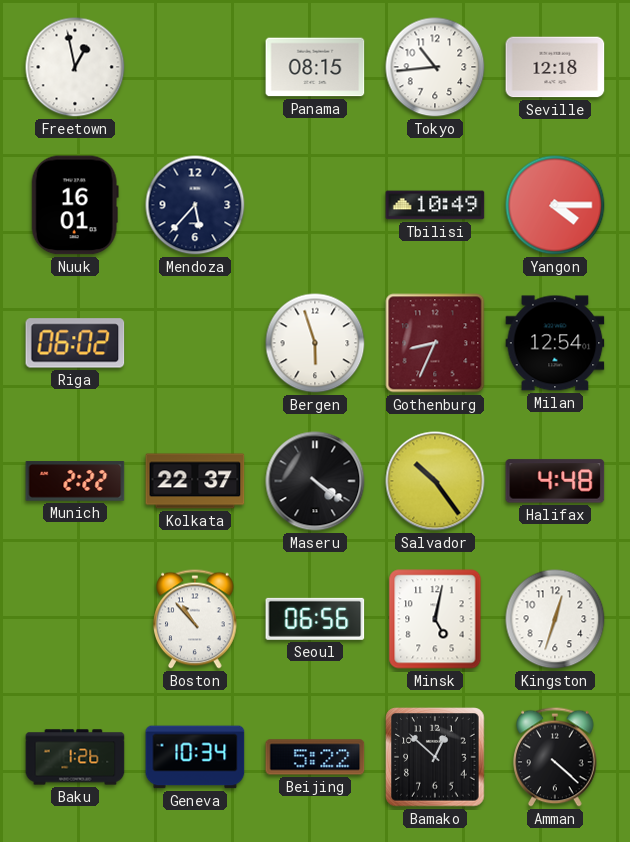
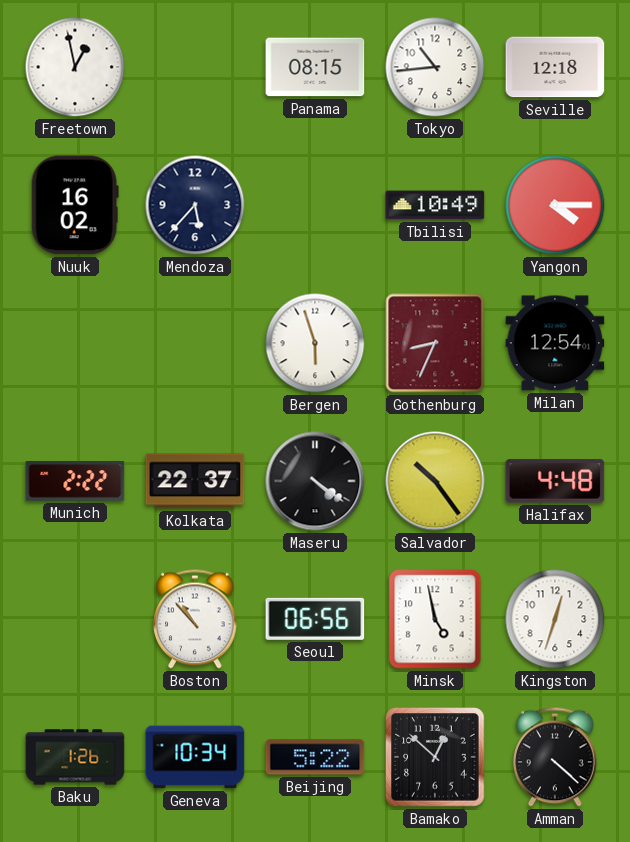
Nuuk: 16:01 -> 16:02
Riga: 06:02 -> none
Minsk: 5:02 -> 4:58
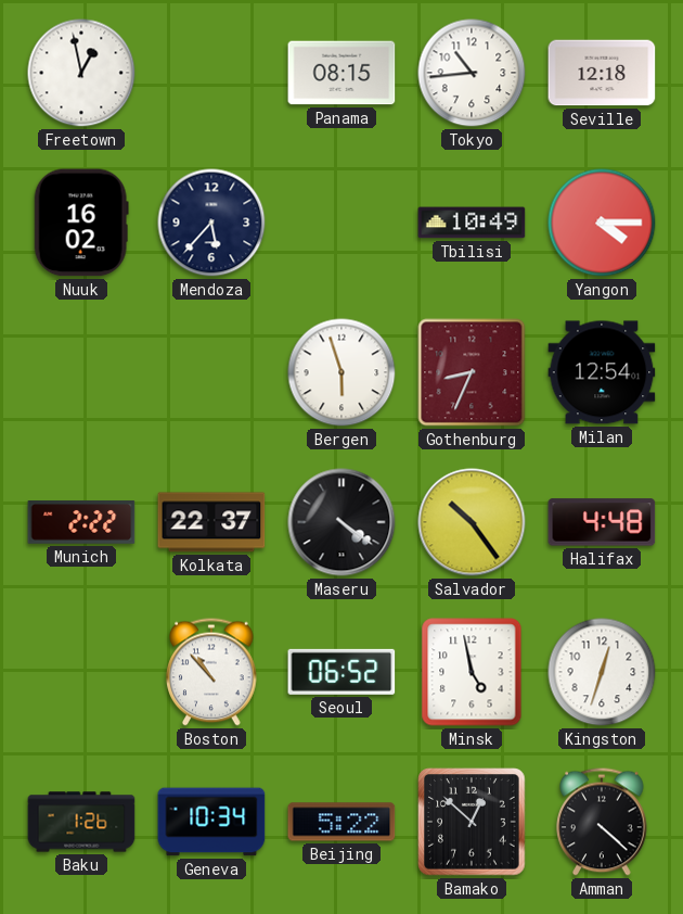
Seoul: 06:56 -> 06:52
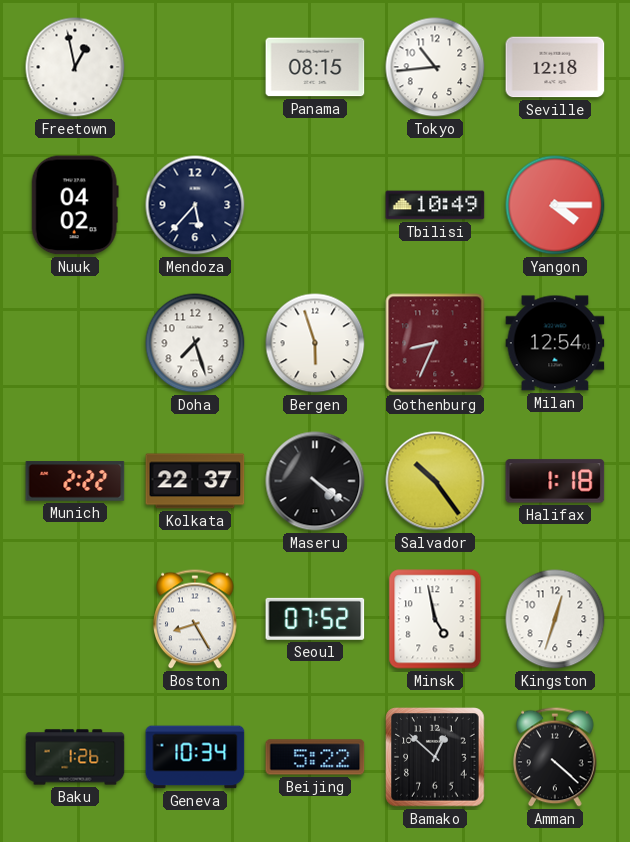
Nuuk: 16:02 -> 04:02
Doha: none -> 7:27
Halifax: 4:48 -> 1:18
Boston: 10:53 -> 8:25
Seoul: 06:52 -> 07:52
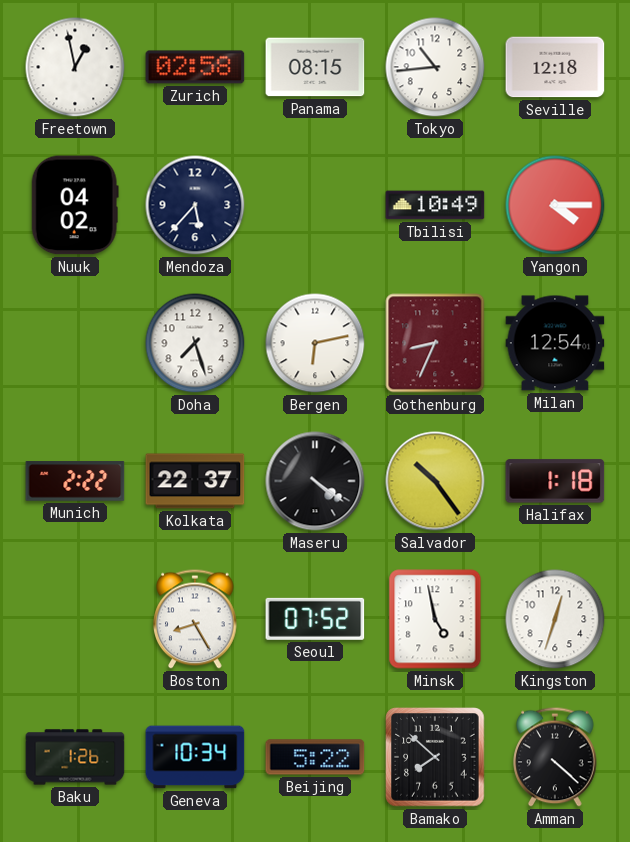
Zurich: none -> 02:58
Bergen: 5:57 -> 6:13
Bamako: 12:52 -> 7:52
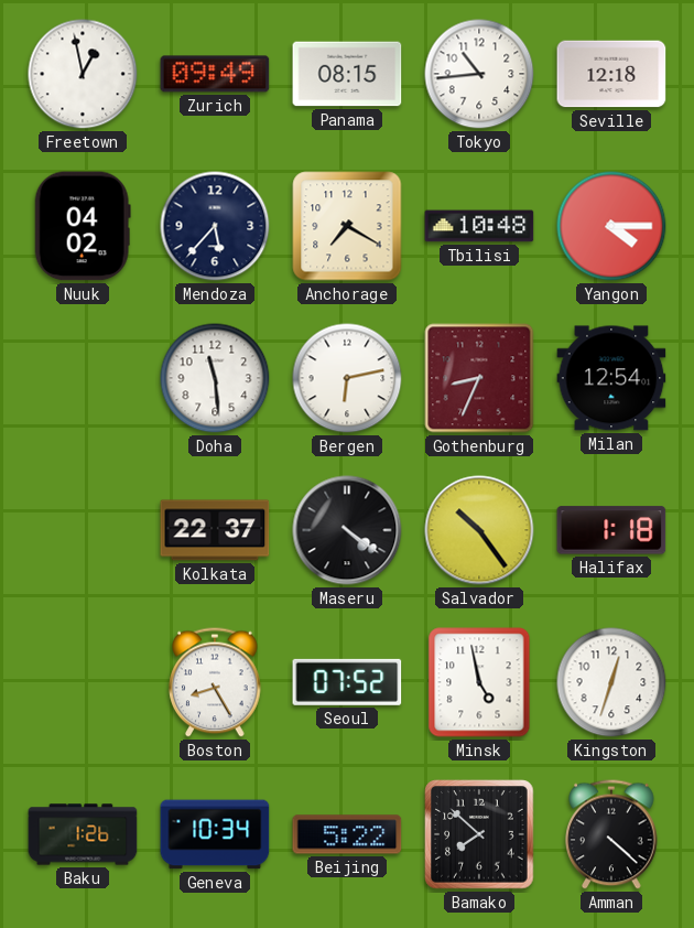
Zurich: 02:58 -> 09:49
Anchorage: none -> 7:20
Tbilisi: 10:49 -> 10:48
Doha: 7:27 -> 11:29
Munich: 2:22 -> none
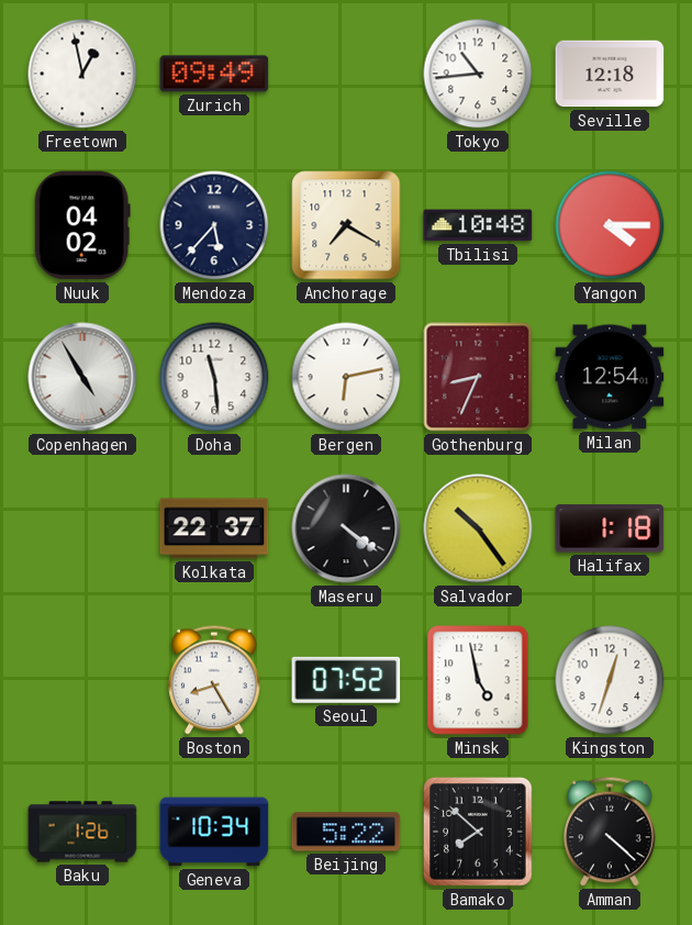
Panama: 08:15 -> none
Copenhagen: none -> 4:55
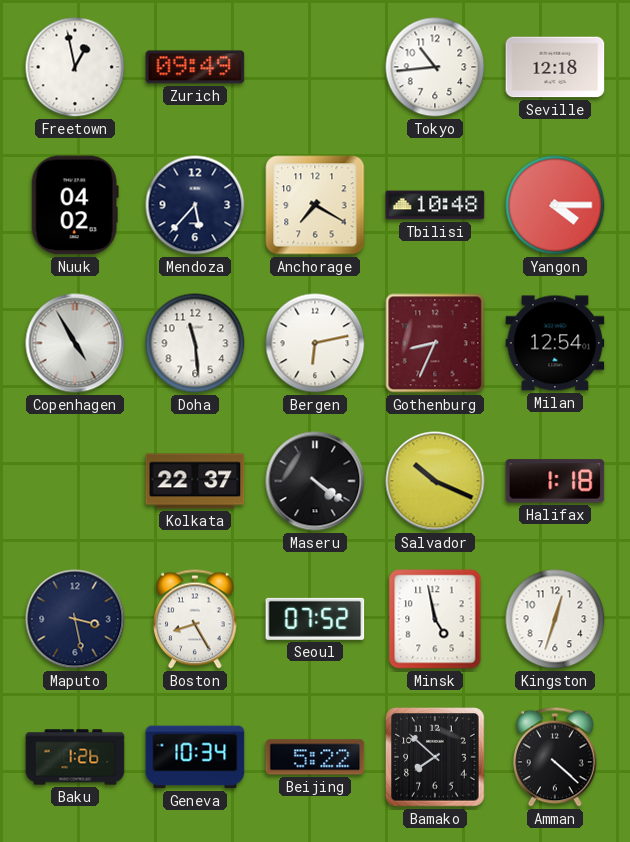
Salvador: 10:24 -> 10:19
Maputo: none -> 3:28
